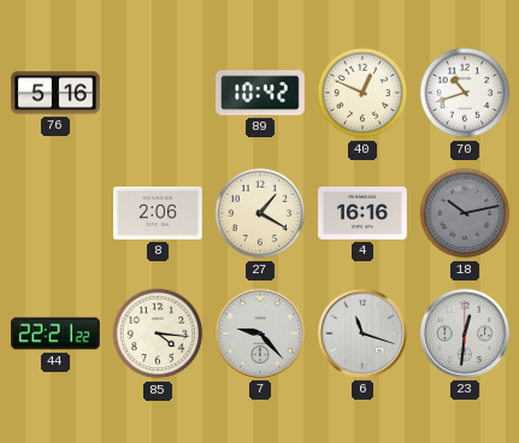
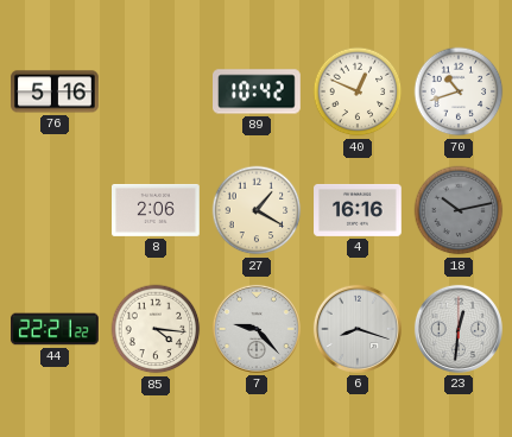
6: 11:18 -> 8:18
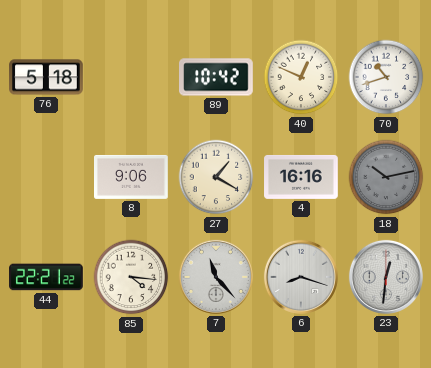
76: 5:16 -> 5:18
8: 2:06 -> 9:06
7: 9:23 -> 11:23
